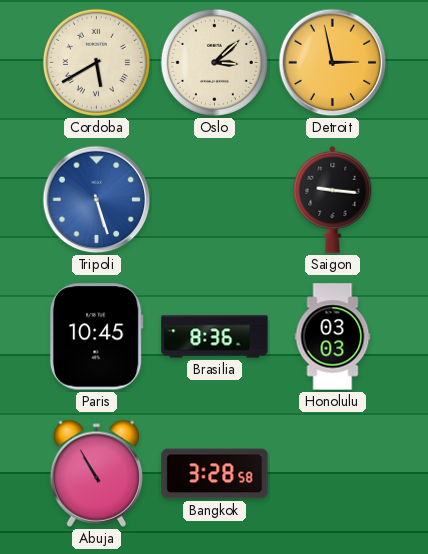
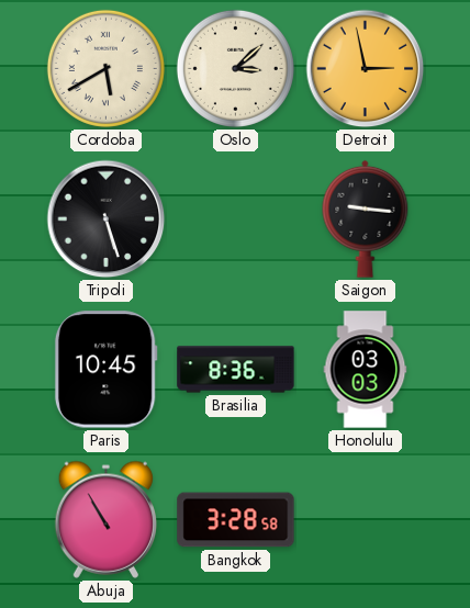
Tripoli dial: blue -> black
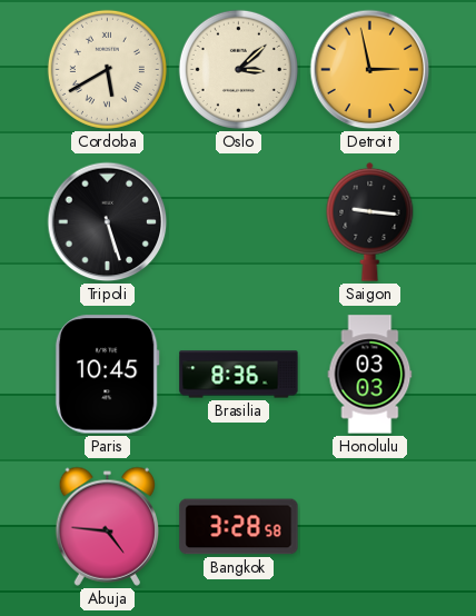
Abuja: 10:55 -> 4:46
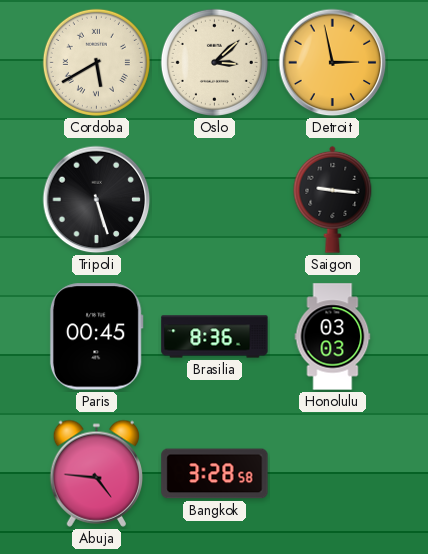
Paris: 10:45 -> 00:45
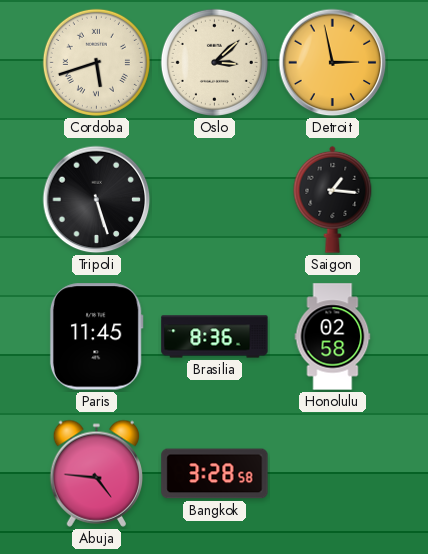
Cordoba: 5:40 -> 5:42
Saigon: 9:16 -> 1:16
Paris: 00:45 -> 11:45
Honolulu: 03:03 -> 02:58
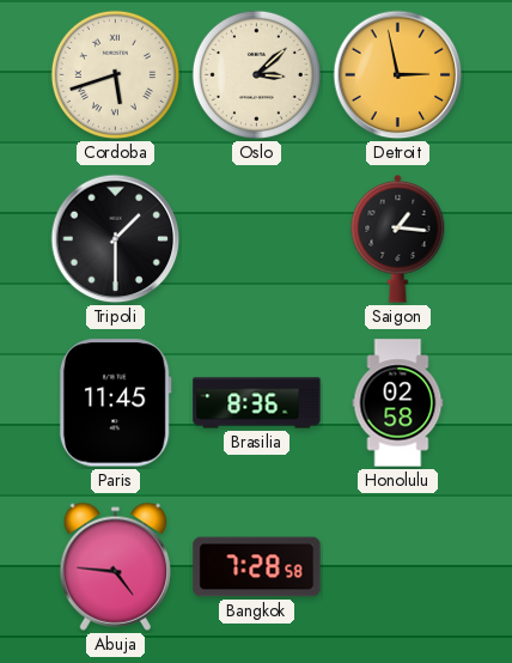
Tripoli: 5:27 -> 1:30
Bangkok: 3:28 -> 7:28
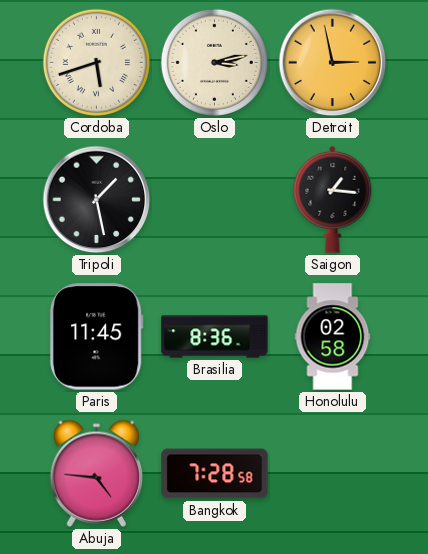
Oslo: 3:08 -> 3:13
Tripoli: 1:30 -> 1:28
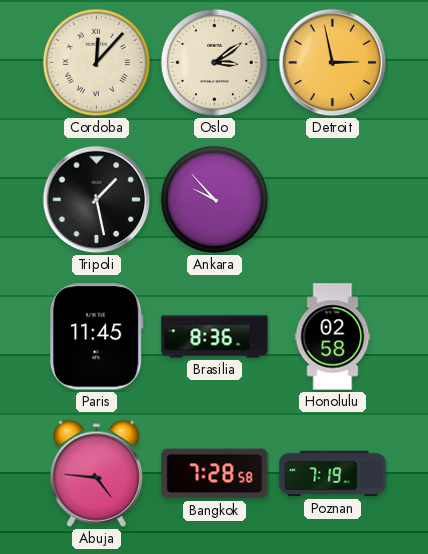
Cordoba: 5:42 -> 12:07
Oslo: 3:13 -> 3:09
Ankara: none -> 9:53
Saigon: 1:16 -> none
Poznan: none -> 7:19
